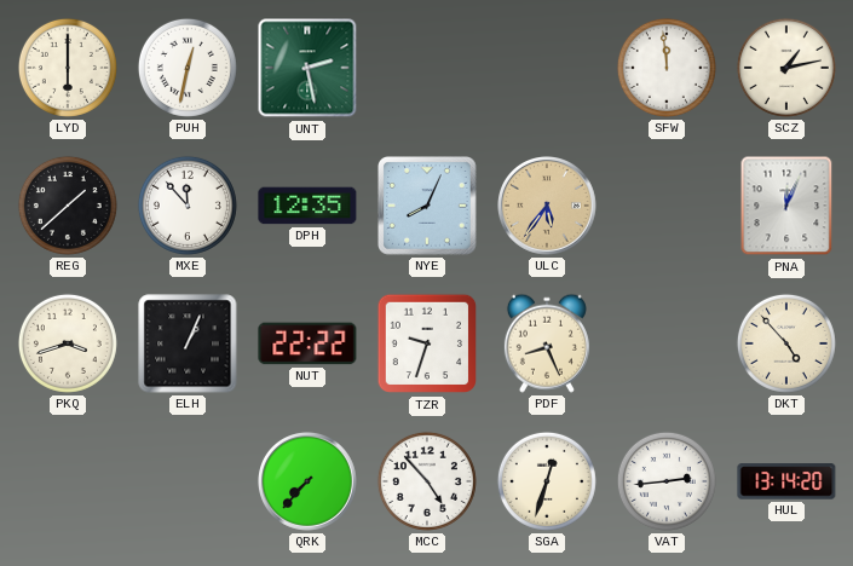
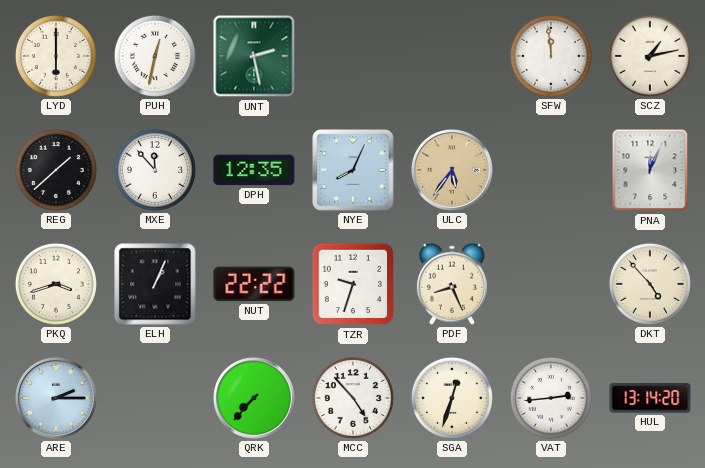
ARE: none -> 2:15
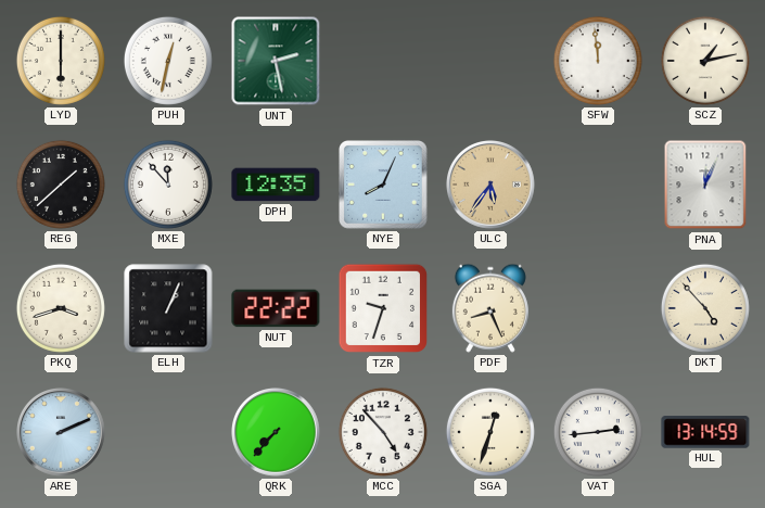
ARE: 2:15 -> 2:11
HUL: 13:14:20 -> 13:14:59
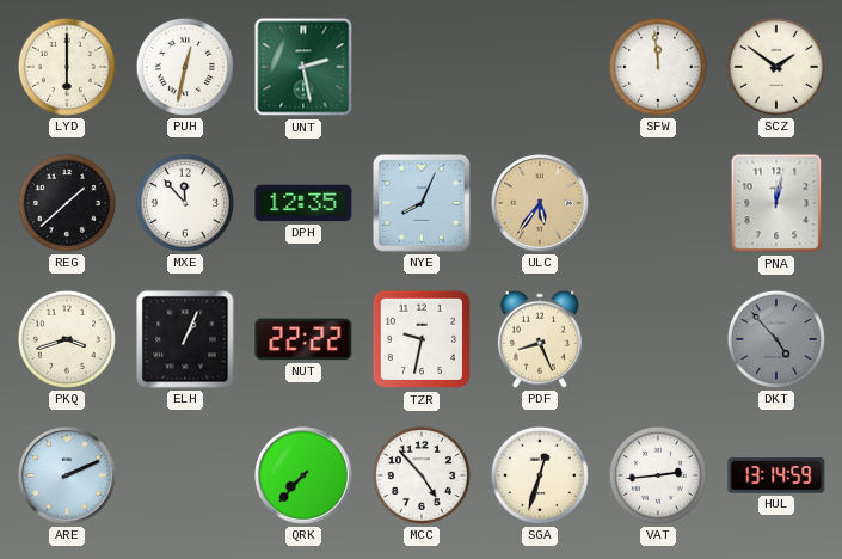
SCZ: 1:13 -> 1:51
PNA: 12:04 -> 12:02
TZR: 9:33 -> 9:32
DKT dial: cream -> grey
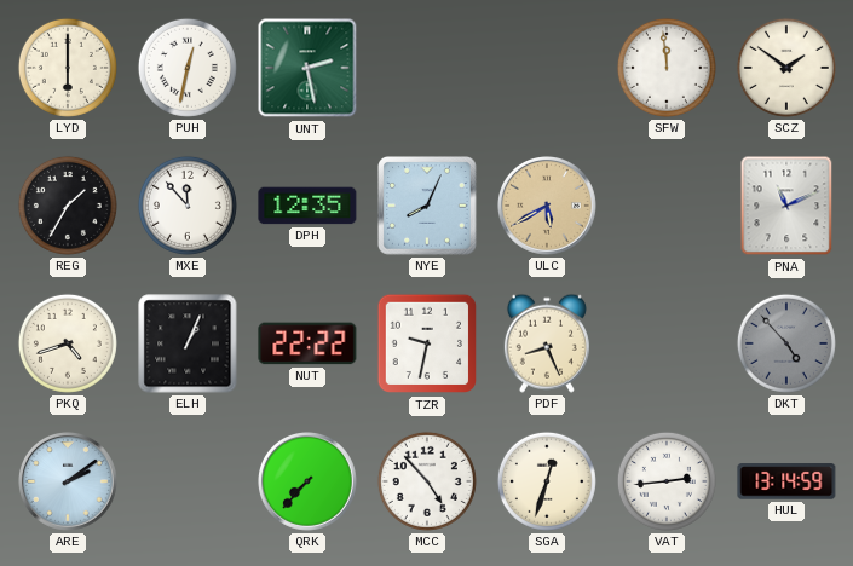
REG: 1:38 -> 1:35
ULC: 5:36 -> 5:40
PNA: 12:02 -> 11:11
PKQ: 3:42 -> 4:42
ARE: 2:11 -> 2:09
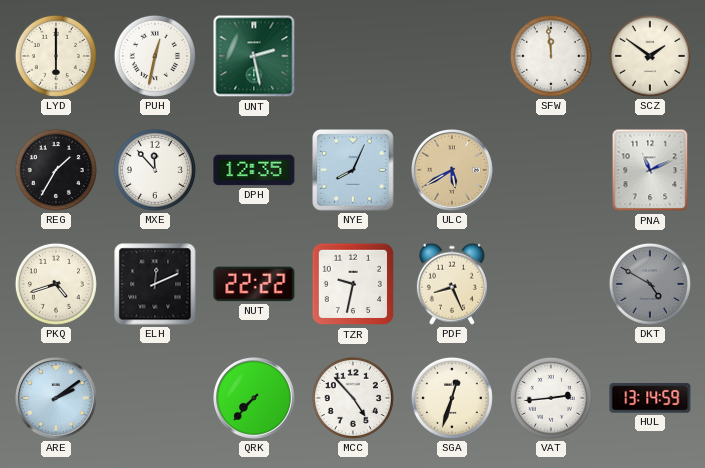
ELH: 1:04 -> 12:11
DKT: 4:53 -> 4:50
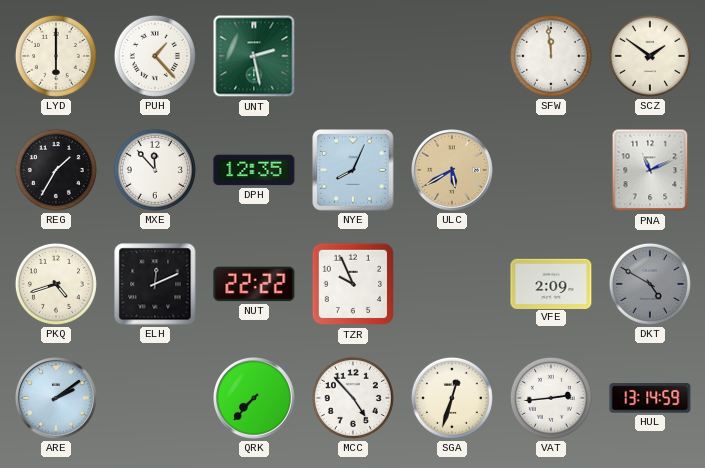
PUH: 12:32 -> 1:23
TZR: 9:32 -> 9:56
PDF: 8:26 -> none
VFE: none -> 2:09
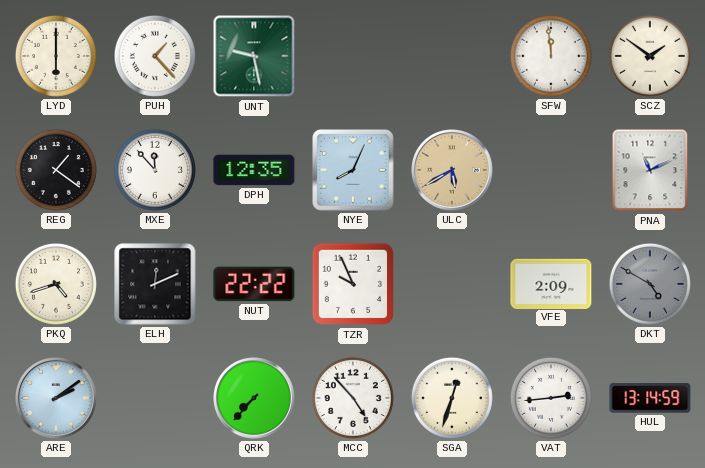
UNT: 2:28 -> 9:28
REG: 1:35 -> 1:21
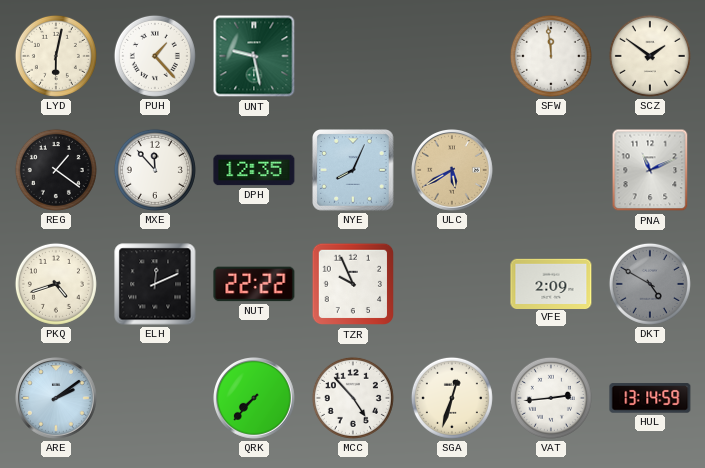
LYD: 6:00 -> 6:02
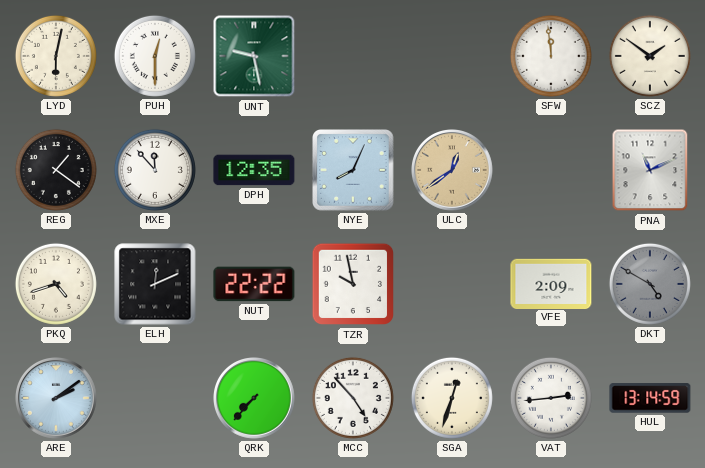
PUH: 1:23 -> 12:30
ULC: 5:40 -> 12:39
TZR: 9:56 -> 9:58
